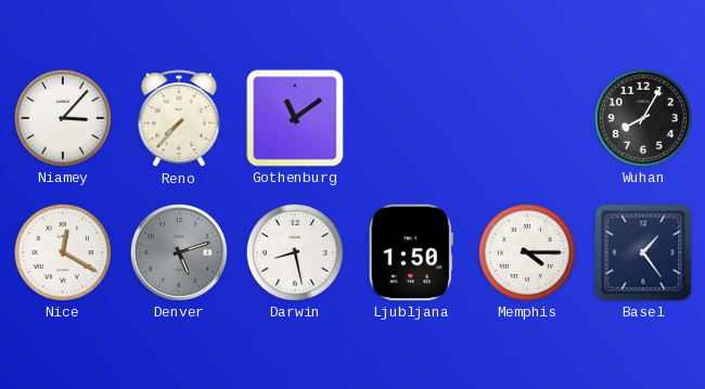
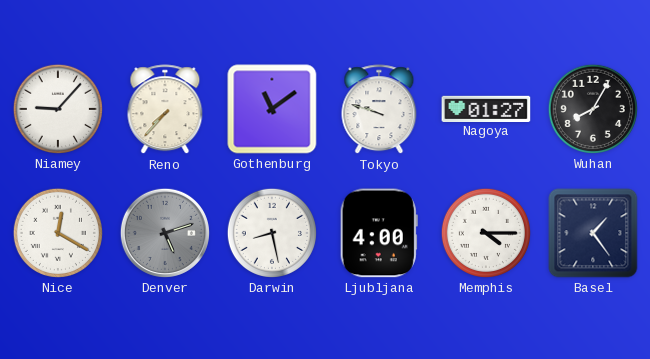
Niamey: 3:07 -> 9:07
Tokyo: none -> 9:48
Nagoya: none -> 01:27
Ljubljana: 1:50 -> 4:00
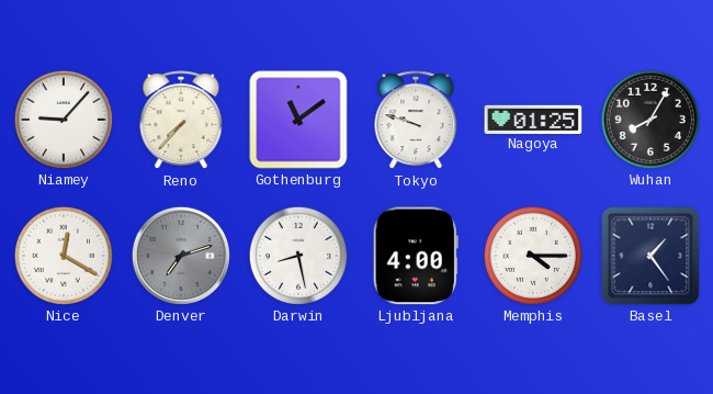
Nagoya: 01:27 -> 01:25
Denver: 5:12 -> 7:12
